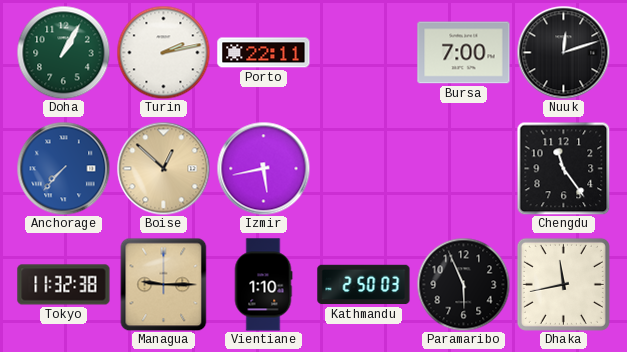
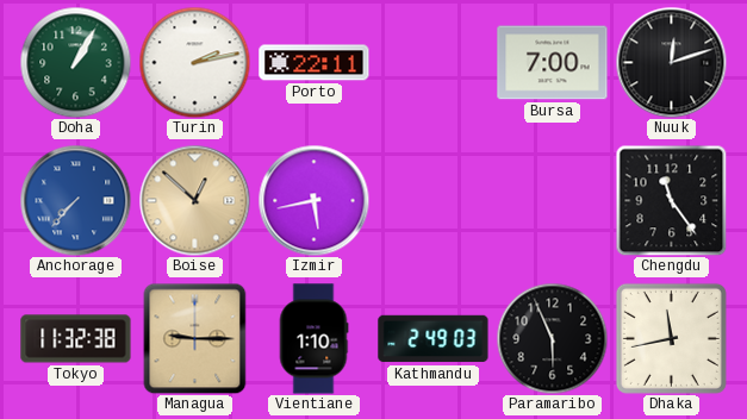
Kathmandu: 2:50 -> 2:49
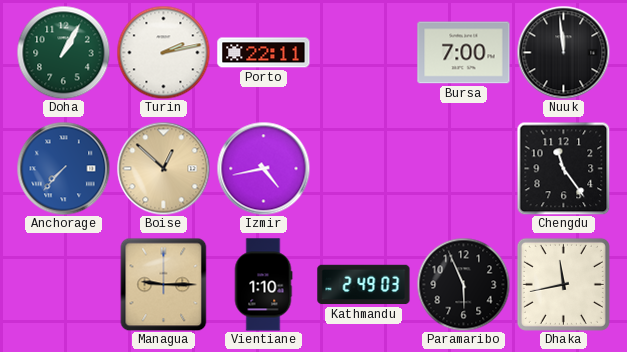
Nuuk: 12:12 -> 11:59
Izmir: 5:43 -> 4:43
Tokyo: 11:32 -> none
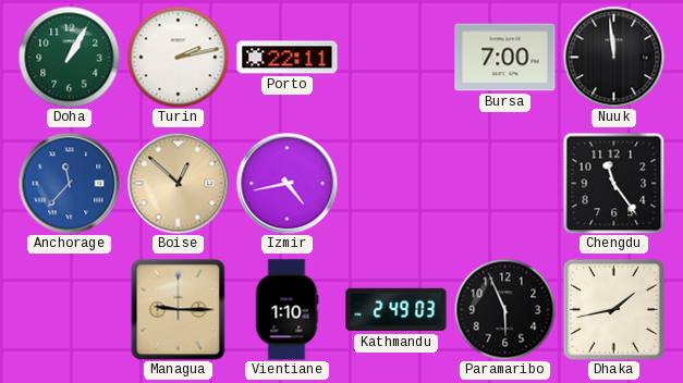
Anchorage: 7:37 -> 11:37
Dhaka: 11:43 -> 1:43
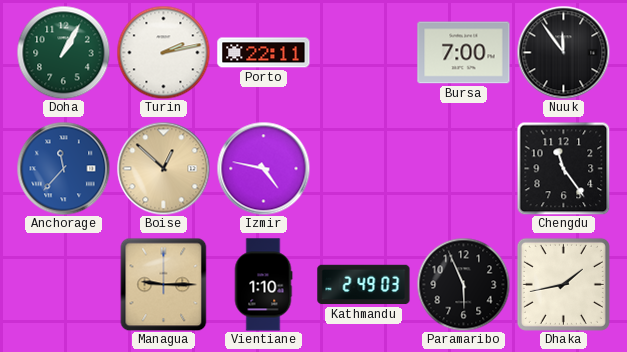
Nuuk: 11:59 -> 11:54
Izmir: 4:43 -> 4:47
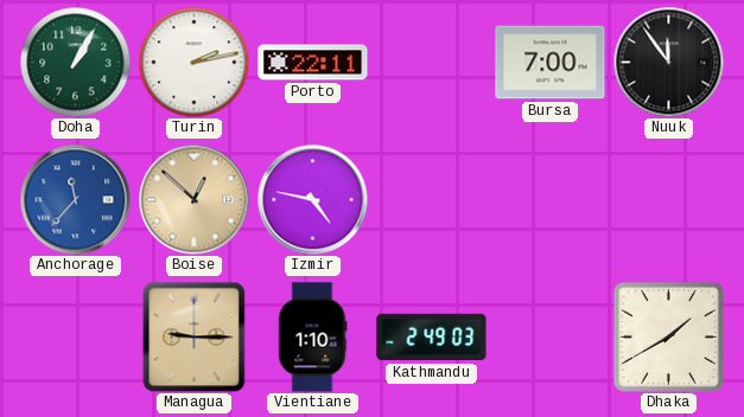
Chengdu: 11:24 -> none
Paramaribo: 5:56 -> none
Dhaka: 1:43 -> 1:40
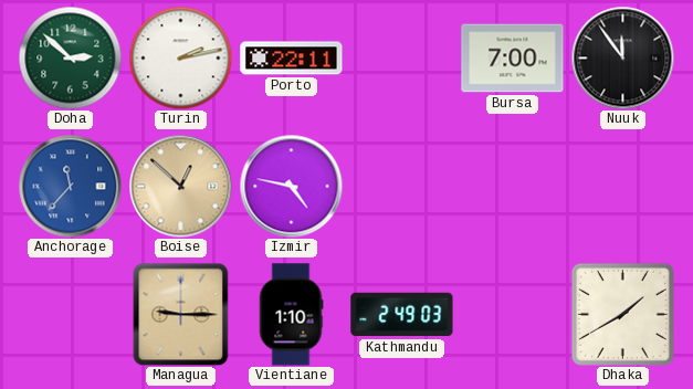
Doha: 1:05 -> 2:52
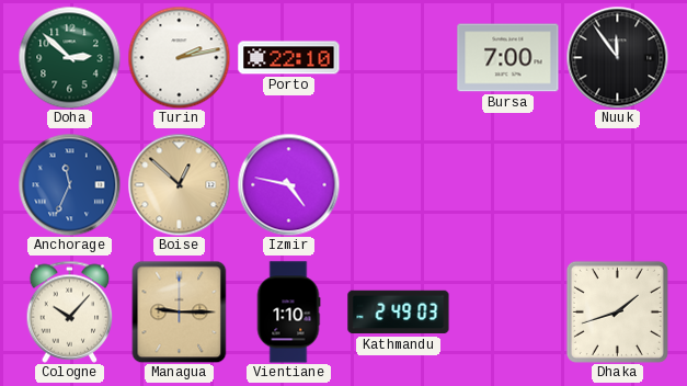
Porto: 22:11 -> 22:10
Anchorage: 11:37 -> 11:34
Cologne: none -> 10:07
Dhaka: 1:40 -> 1:42
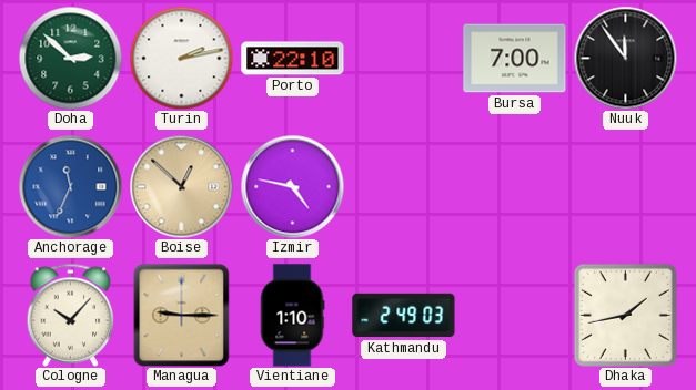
Dhaka: 1:42 -> 1:43
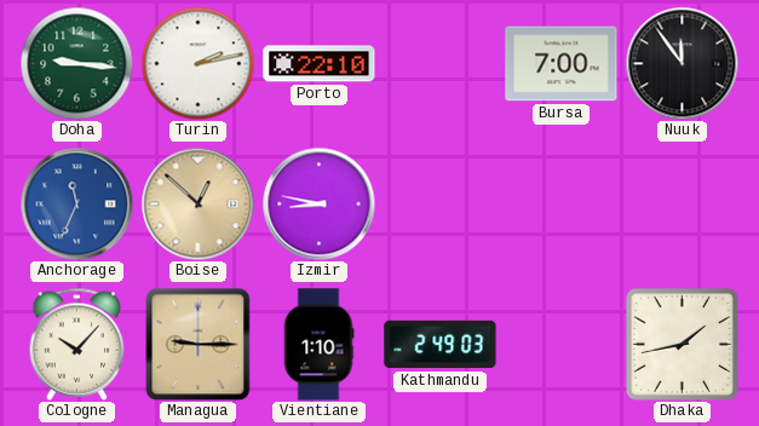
Doha: 2:52 -> 9:16
Izmir: 4:47 -> 8:47
